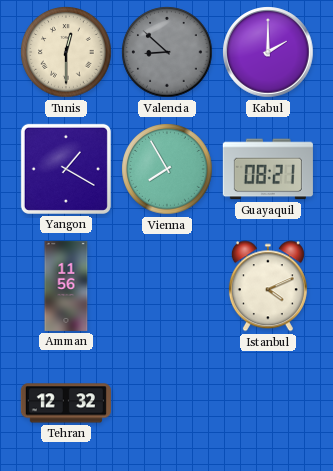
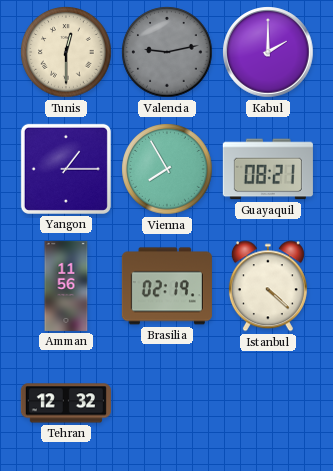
Valencia: 8:52 -> 9:13
Yangon: 1:20 -> 1:15
Brasilia: none -> 02:19
Istanbul: 4:11 -> 4:22
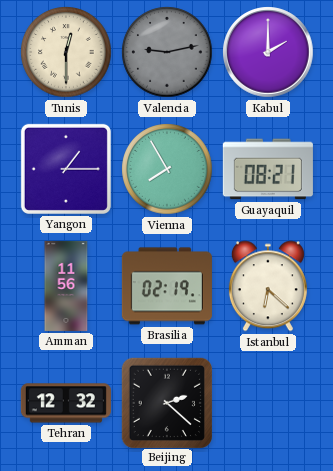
Istanbul: 4:22 -> 6:22
Beijing: none -> 2:22
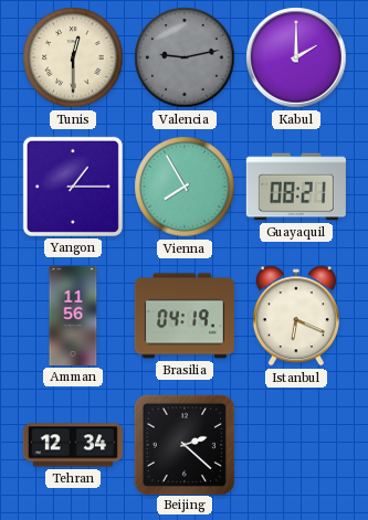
Brasilia: 02:19 -> 04:19
Istanbul: 6:22 -> 6:19
Tehran: 12:32 -> 12:34
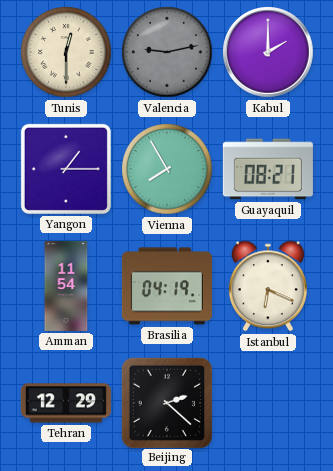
Amman: 11:56 -> 11:54
Tehran: 12:34 -> 12:29
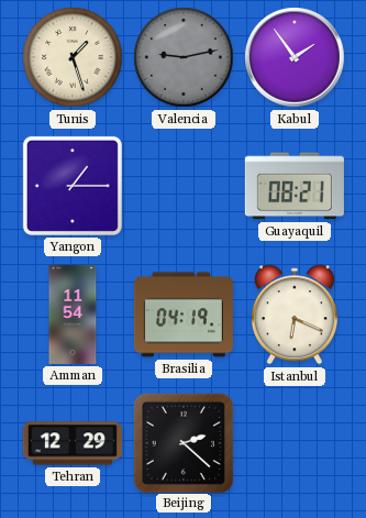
Tunis: 12:30 -> 1:27
Kabul: 2:00 -> 1:54
Vienna: 7:55 -> none
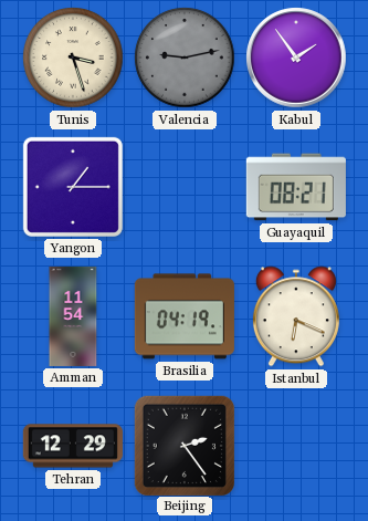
Tunis: 1:27 -> 3:27
Beijing: 2:22 -> 2:24
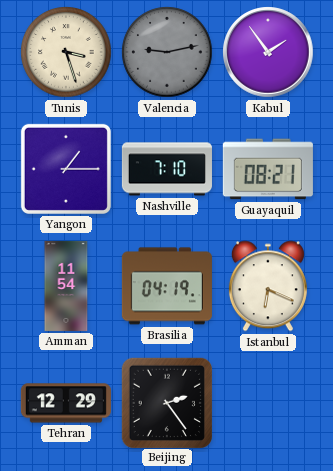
Nashville: none -> 7:10
